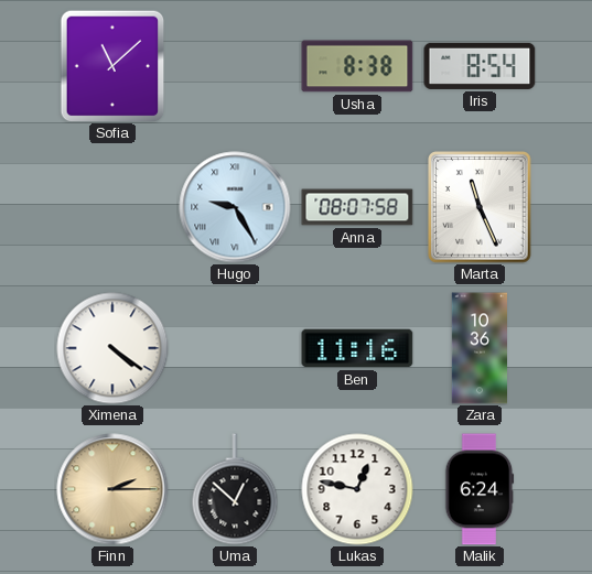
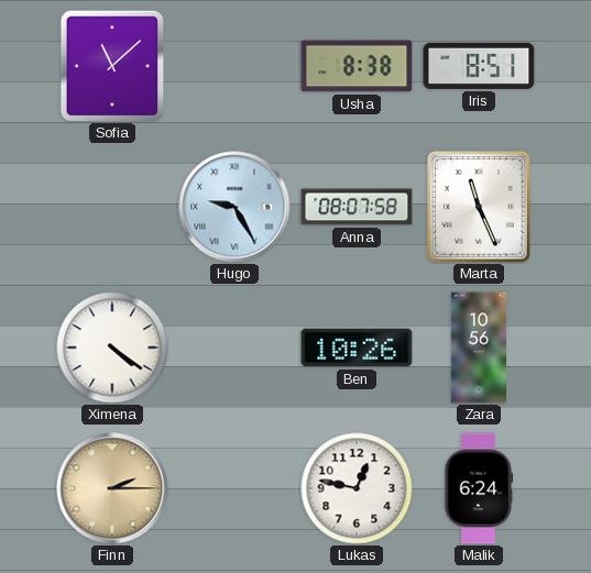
Iris: 8:54 -> 8:51
Ben: 11:16 -> 10:26
Zara: 10:36 -> 10:56
Uma: 12:52 -> none
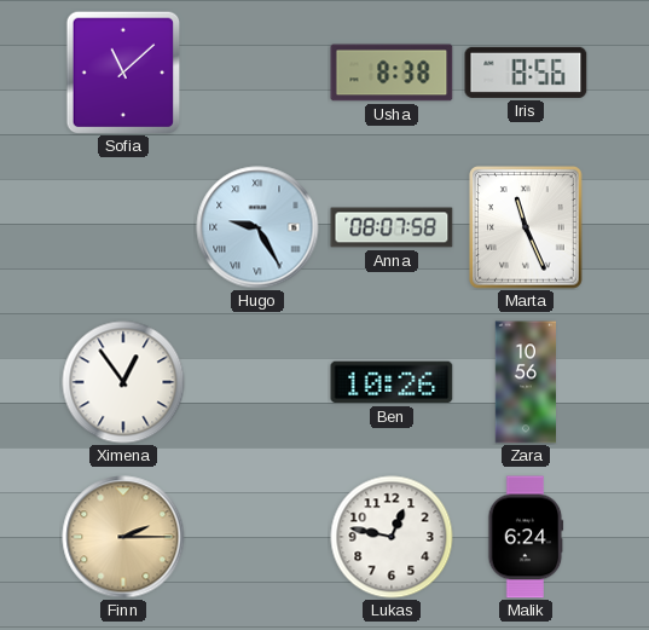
Iris: 8:51 -> 8:56
Ximena: 4:21 -> 12:54
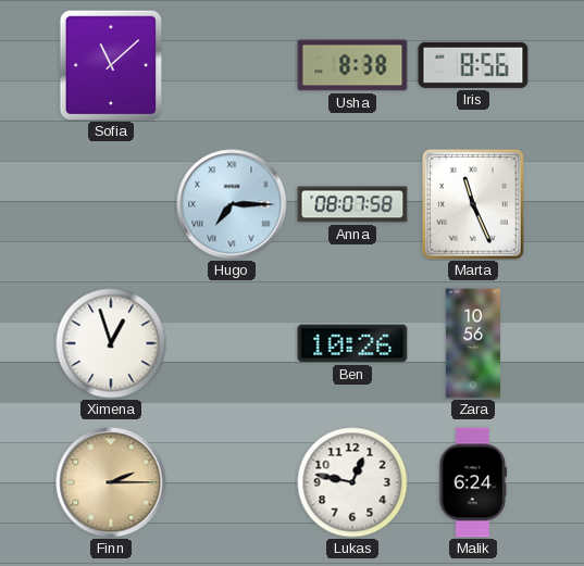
Hugo: 9:25 -> 7:15
Ximena: 12:54 -> 12:57
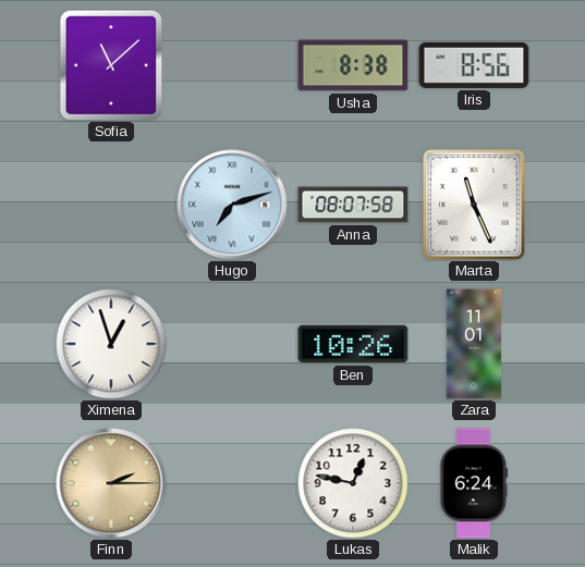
Hugo: 7:15 -> 7:12
Zara: 10:56 -> 11:01
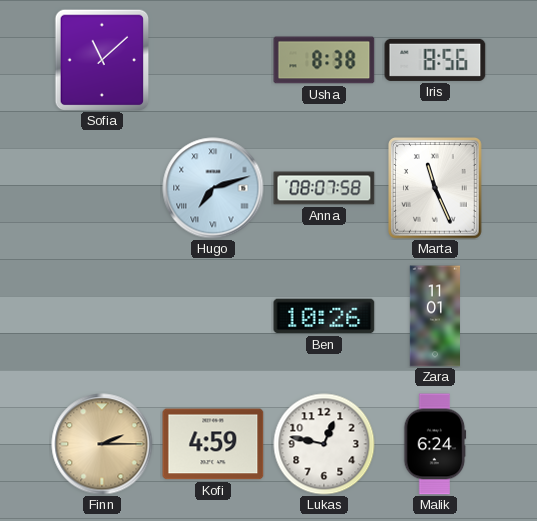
Ximena: 12:57 -> none
Kofi: none -> 4:59
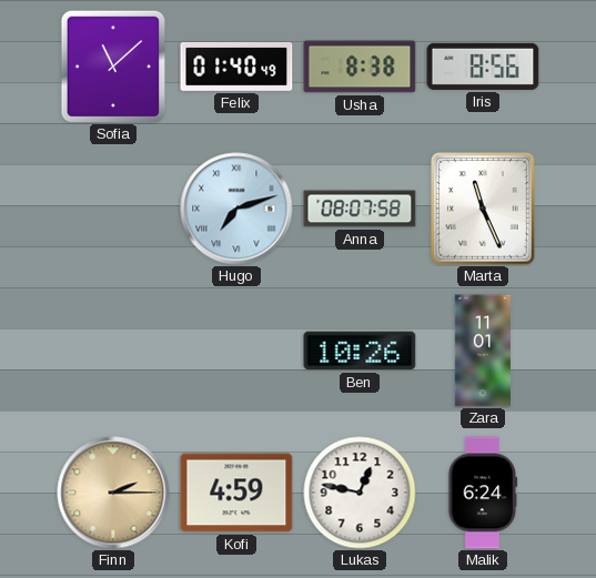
Felix: none -> 01:40
